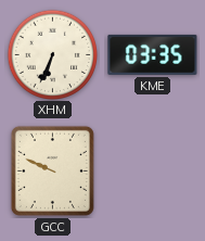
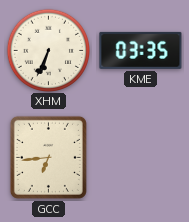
GCC: 9:49 -> 6:44
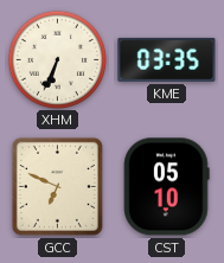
GCC: 6:44 -> 6:49
CST: none -> 05:10
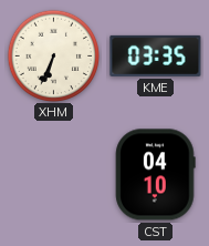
GCC: 6:49 -> none
CST: 05:10 -> 04:10
